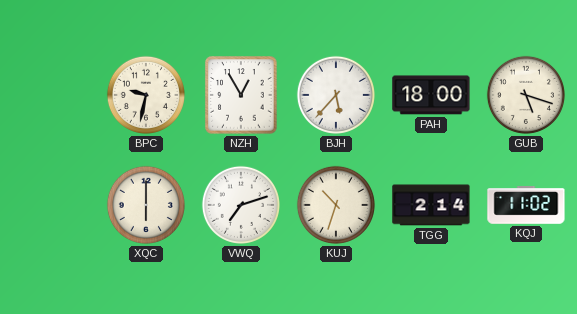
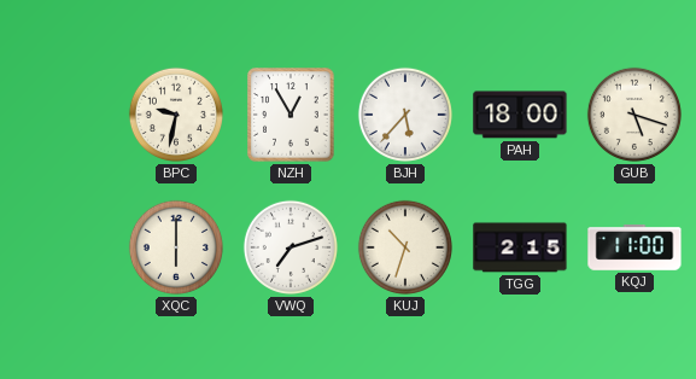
TGG: 2:14 -> 2:15
KQJ: 11:02 -> 11:00
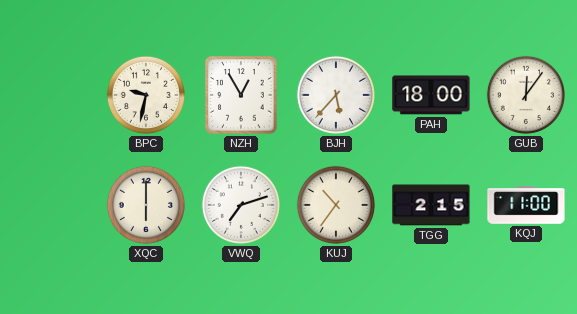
GUB: 5:18 -> 12:06
KUJ: 10:33 -> 10:36
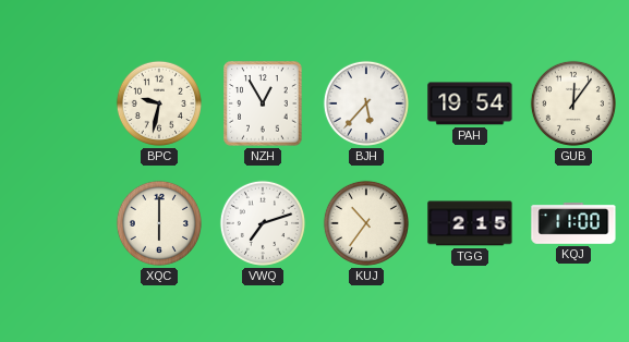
PAH: 18:00 -> 19:54
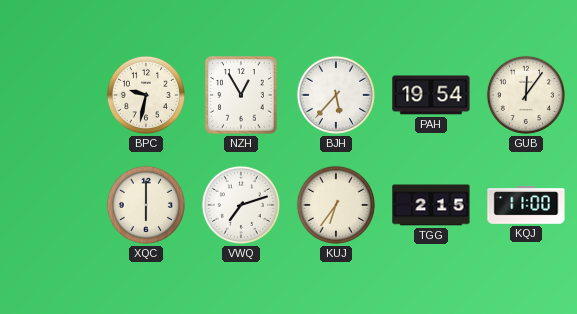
KUJ: 10:36 -> 6:36
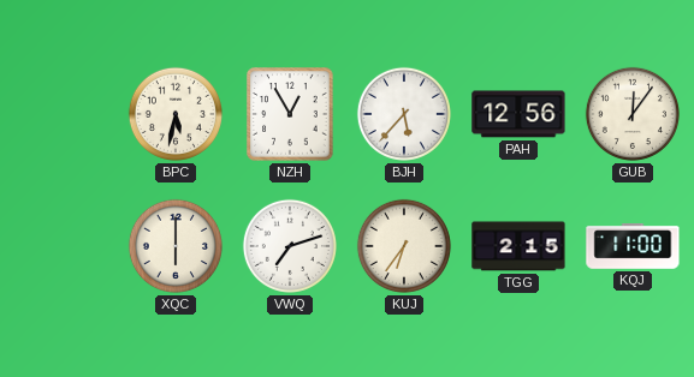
BPC: 9:32 -> 5:32
PAH: 19:54 -> 12:56
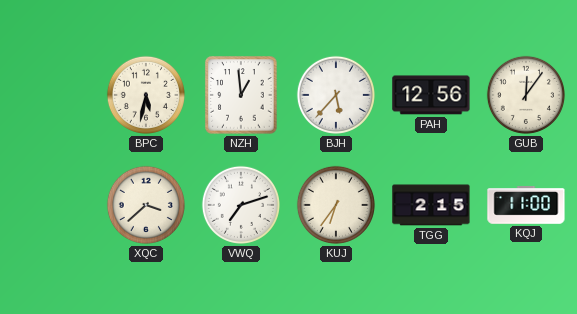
NZH: 12:55 -> 12:59
XQC: 6:00 -> 3:38
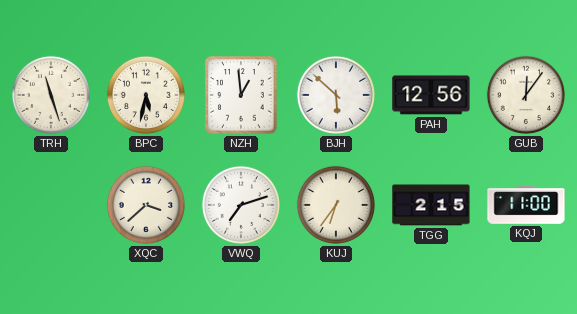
TRH: none -> 11:27
BJH: 5:37 -> 5:52
